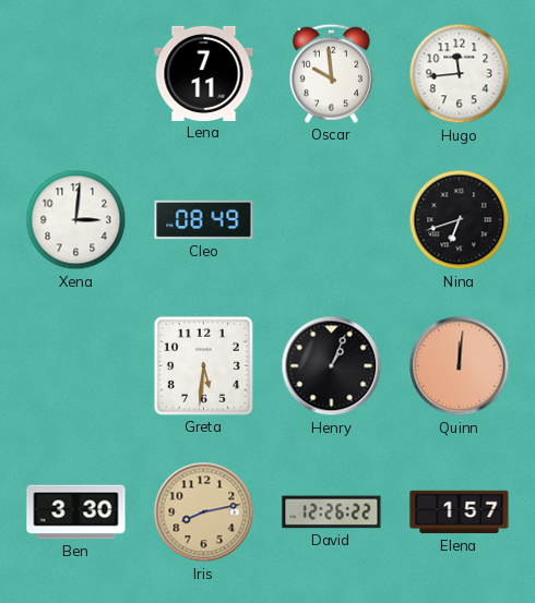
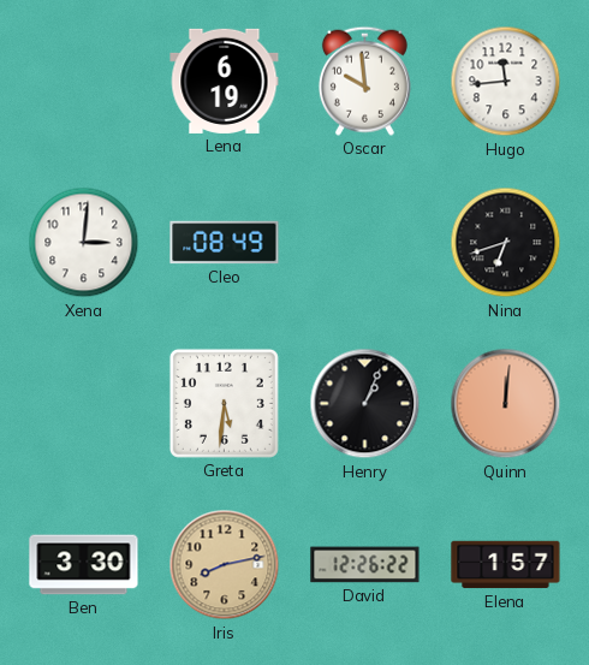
Lena: 7:11 -> 6:19
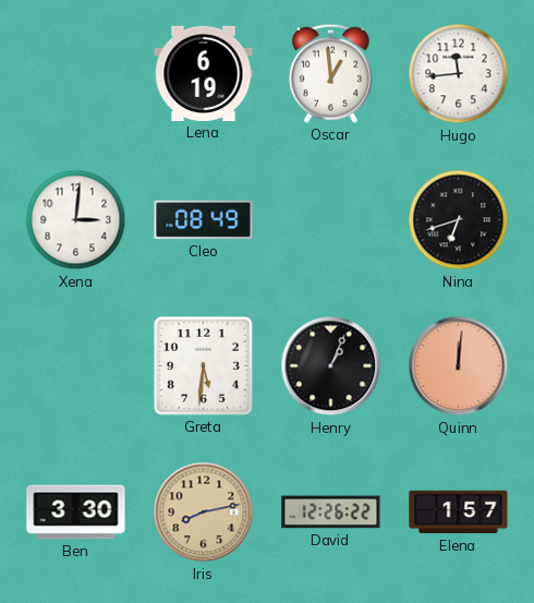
Oscar: 9:59 -> 12:59
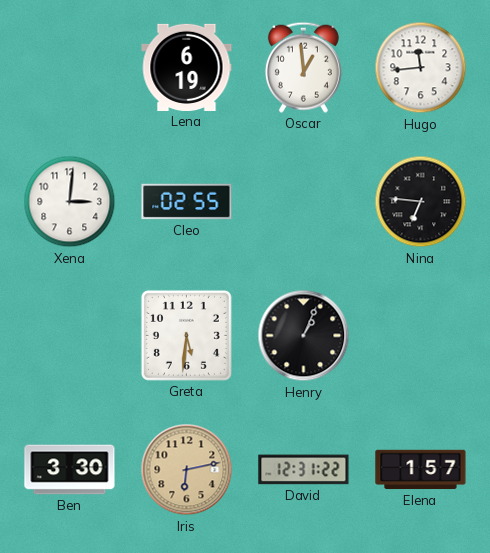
Cleo: 08:49 -> 02:55
Nina: 6:42 -> 6:46
Quinn: 12:01 -> none
Iris: 8:13 -> 6:13
David: 12:26 -> 12:31
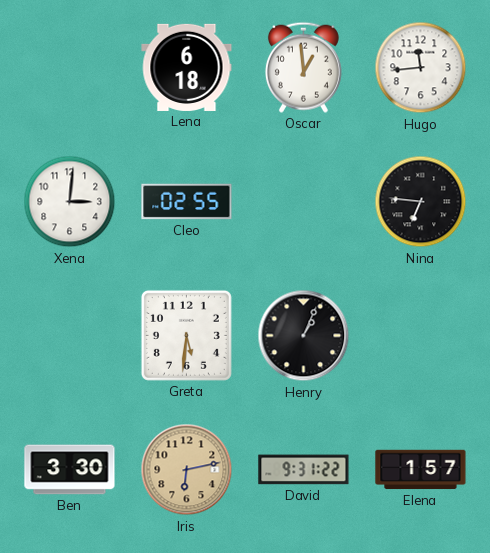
Lena: 6:19 -> 6:18
David: 12:31 -> 9:31
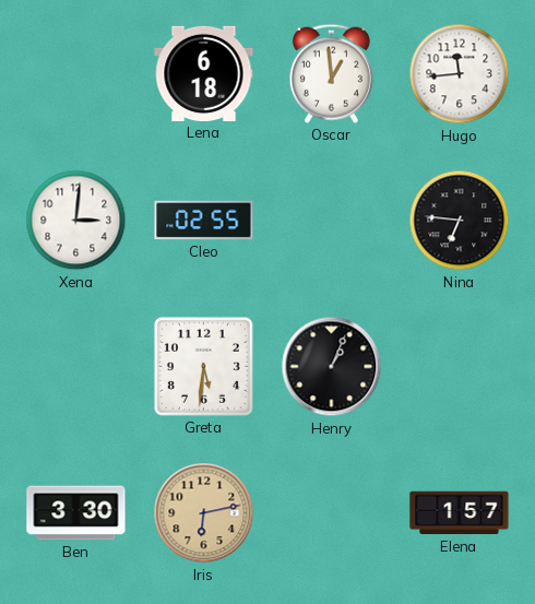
David: 9:31 -> none
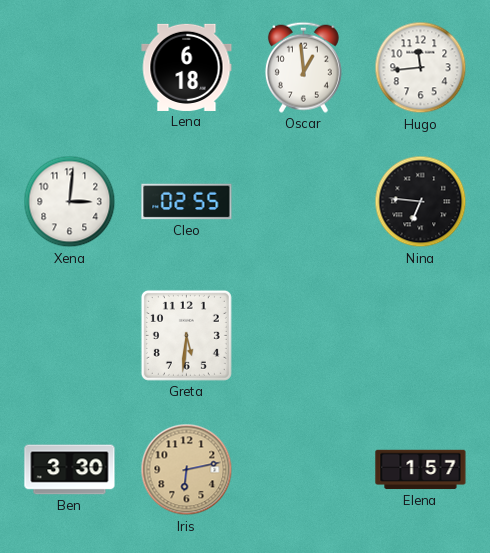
Henry: 1:04 -> none
